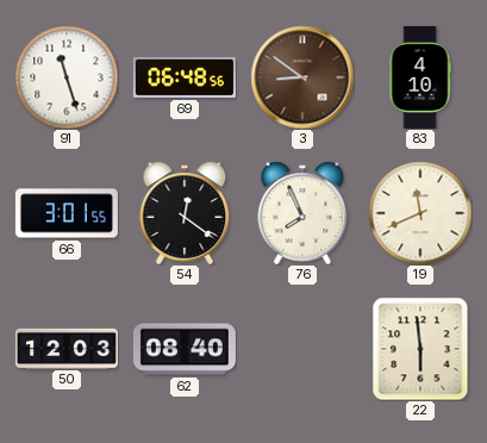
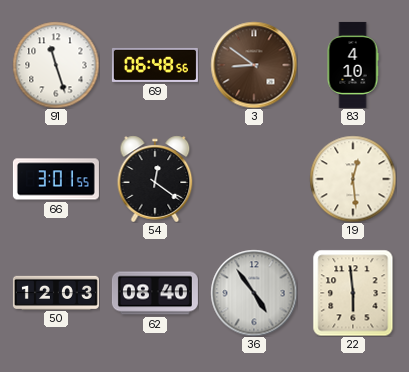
76: 7:56 -> none
19: 11:41 -> 12:29
36: none -> 4:54
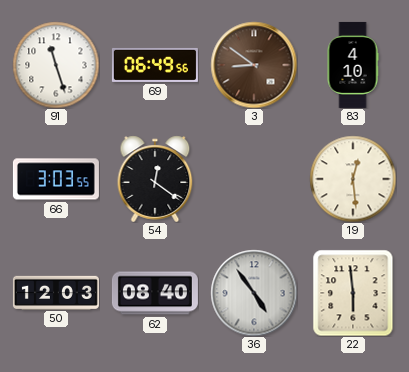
69: 06:48 -> 06:49
66: 3:01 -> 3:03
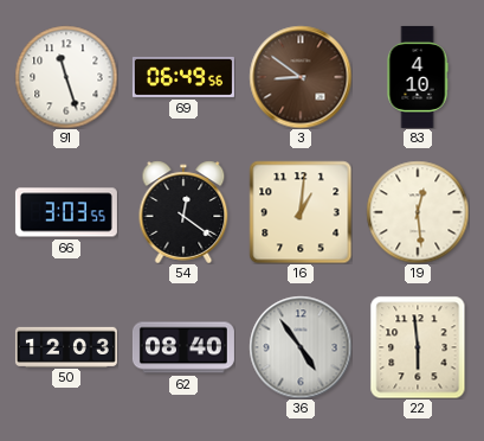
16: none -> 1:01
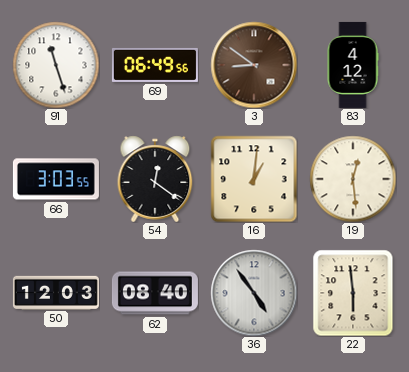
83: 4:10 -> 4:12
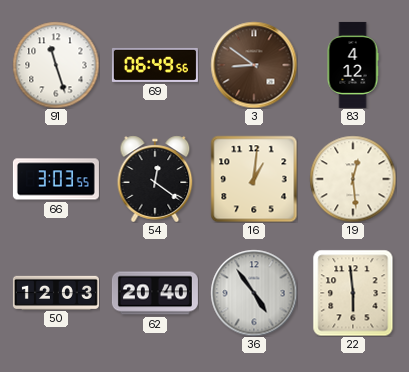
62: 08:40 -> 20:40
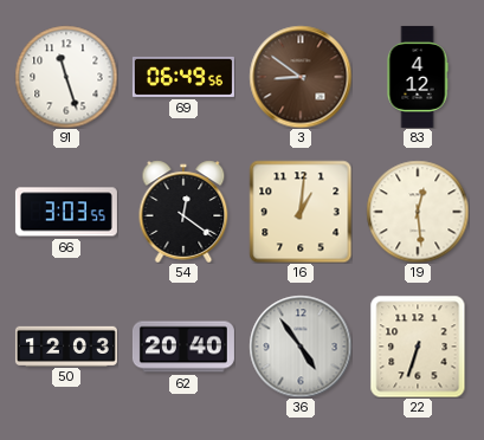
22: 5:59 -> 6:33
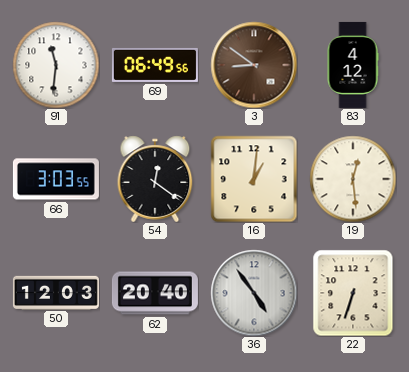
91: 11:27 -> 11:31
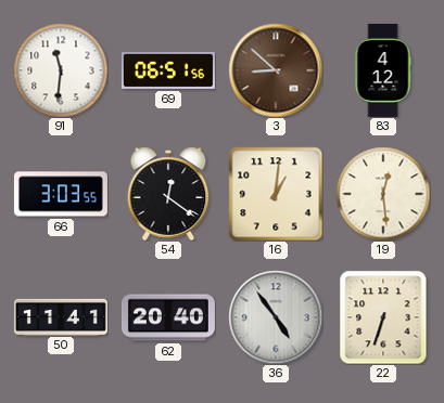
69: 06:49 -> 06:51
3: 8:51 -> 8:52
50: 12:03 -> 11:41
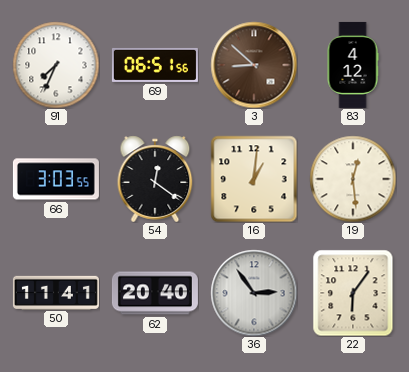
91: 11:31 -> 7:34
36: 4:54 -> 2:54
22: 6:33 -> 6:06
